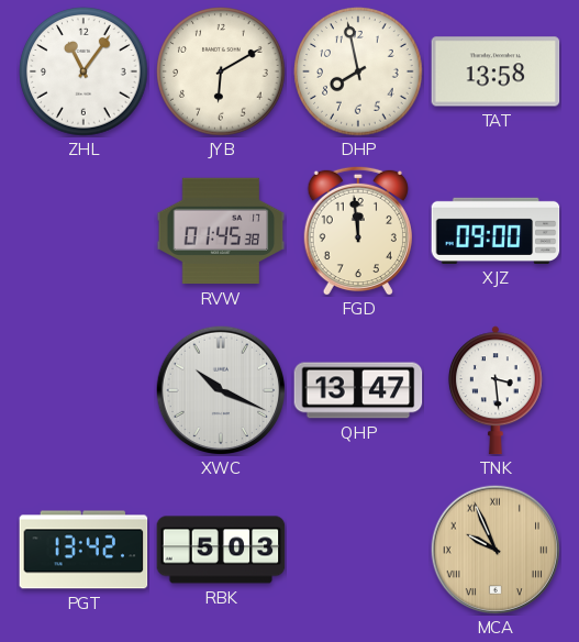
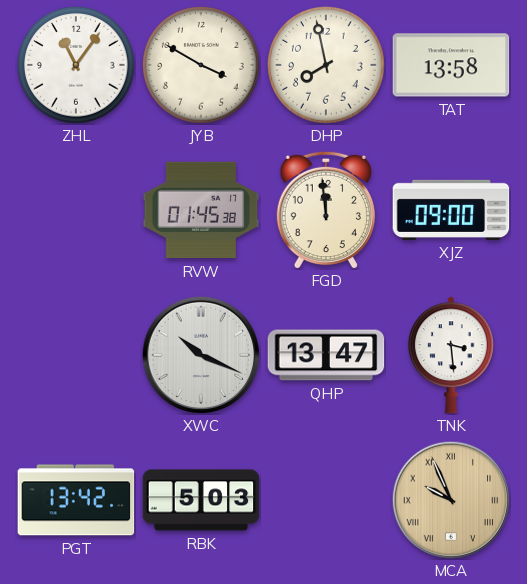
JYB: 6:10 -> 3:50
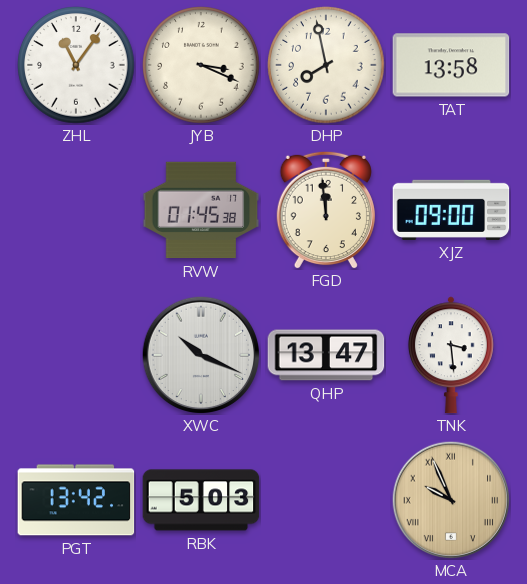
JYB: 3:50 -> 3:19
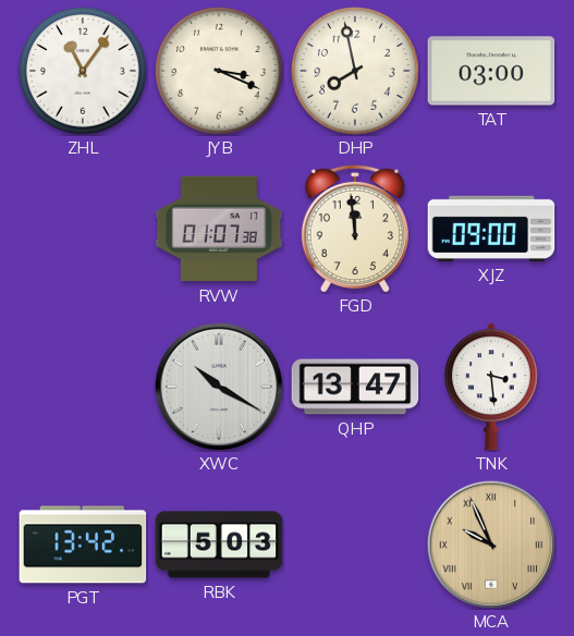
TAT: 13:58 -> 03:00
RVW: 01:45 -> 01:07
XWC: 10:19 -> 10:20
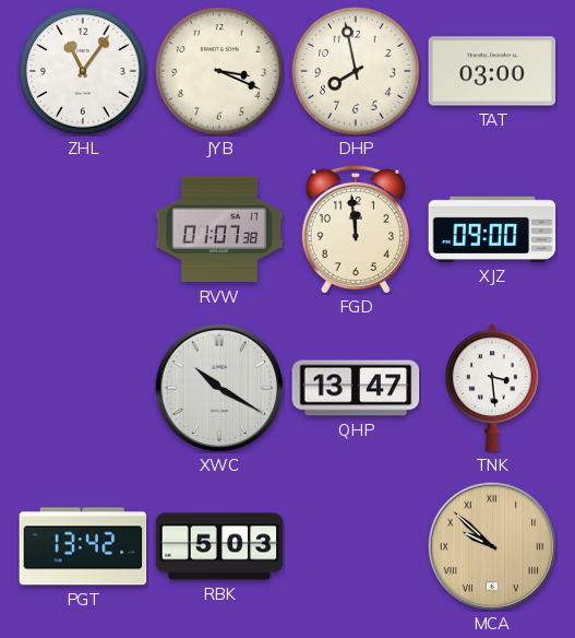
MCA: 9:56 -> 9:52
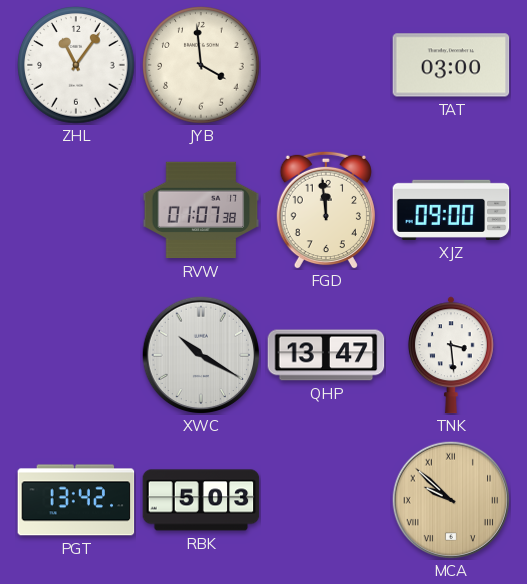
JYB: 3:19 -> 3:59
DHP: 7:58 -> none
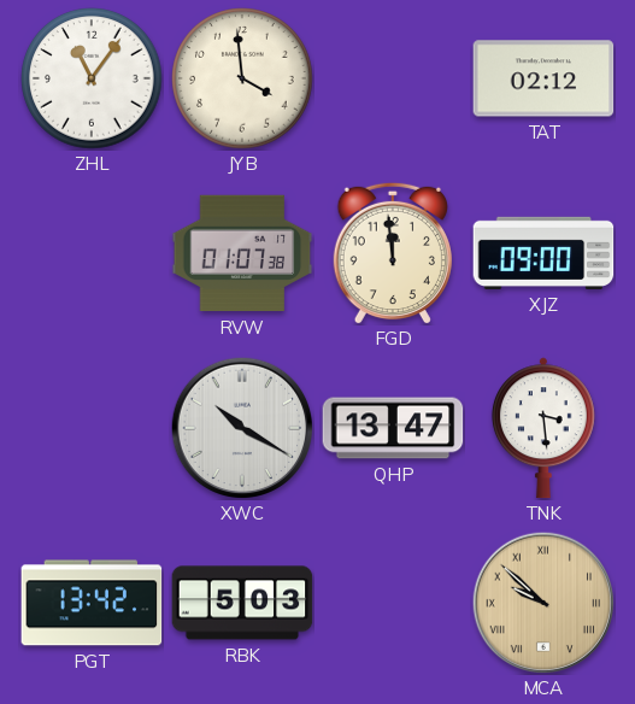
TAT: 03:00 -> 02:12
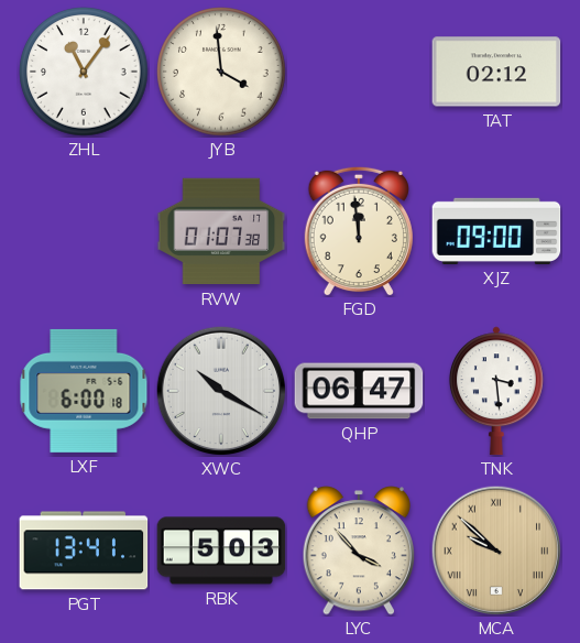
LXF: none -> 6:00
QHP: 13:47 -> 06:47
PGT: 13:42 -> 13:41
LYC: none -> 3:53
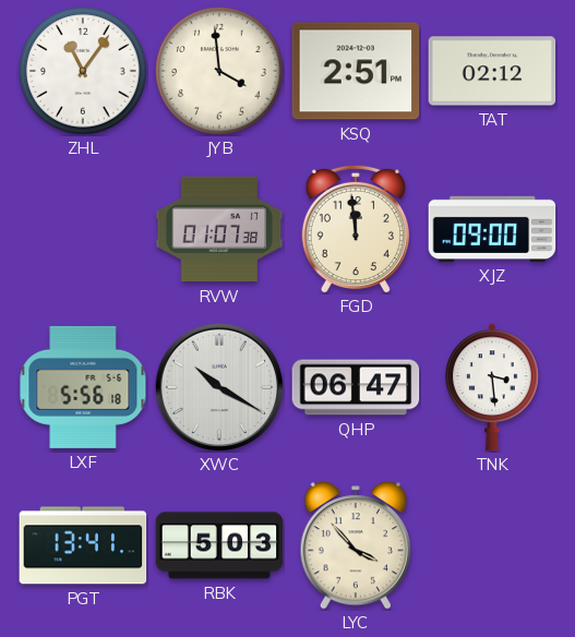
KSQ: none -> 2:51
LXF: 6:00 -> 5:56
MCA: 9:52 -> none
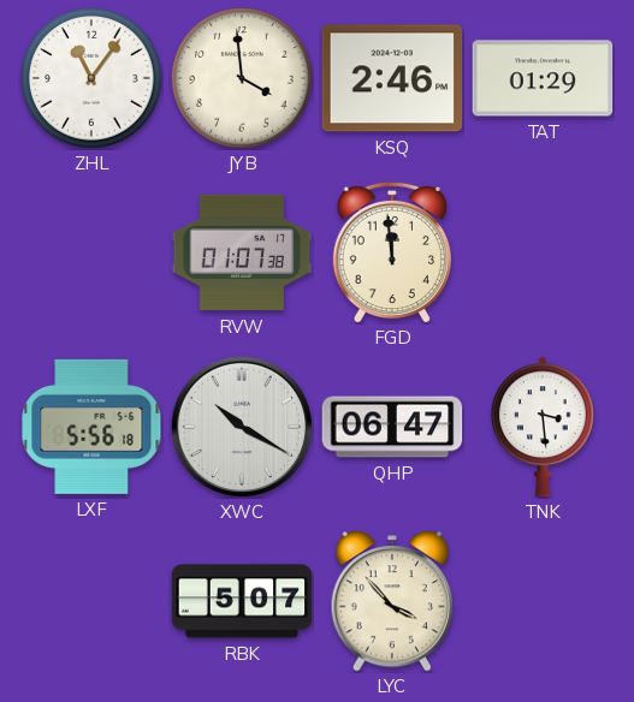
KSQ: 2:51 -> 2:46
TAT: 02:12 -> 01:29
XJZ: 09:00 -> none
PGT: 13:41 -> none
RBK: 5:03 -> 5:07
